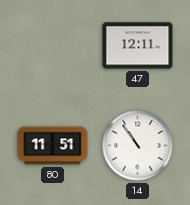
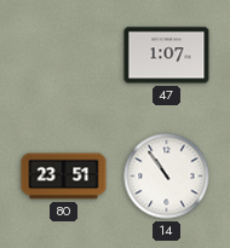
47: 12:11 -> 1:07
80: 11:51 -> 23:51
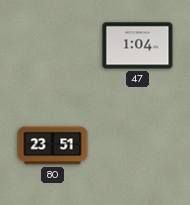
47: 1:07 -> 1:04
14: 10:54 -> none
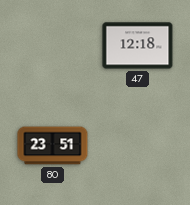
47: 1:04 -> 12:18
